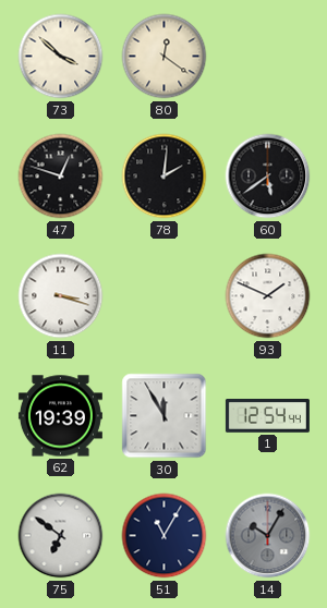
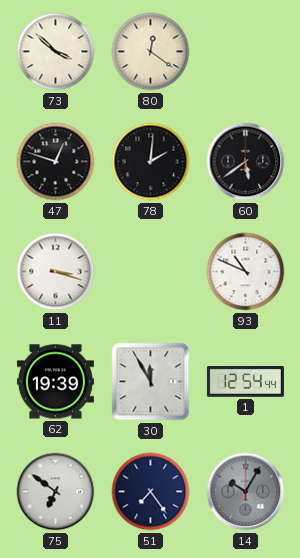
93: 1:49 -> 10:49
51: 11:05 -> 7:24
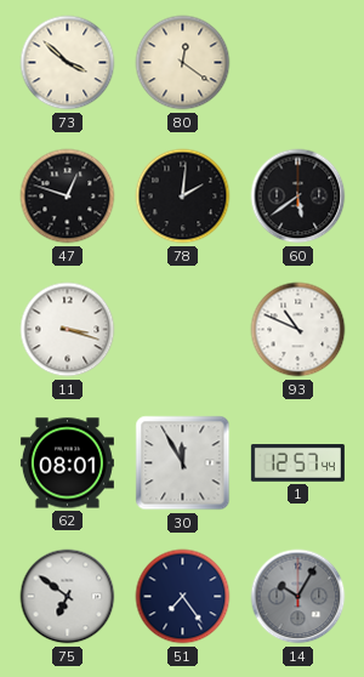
62: 19:39 -> 08:01
1: 12:54 -> 12:57
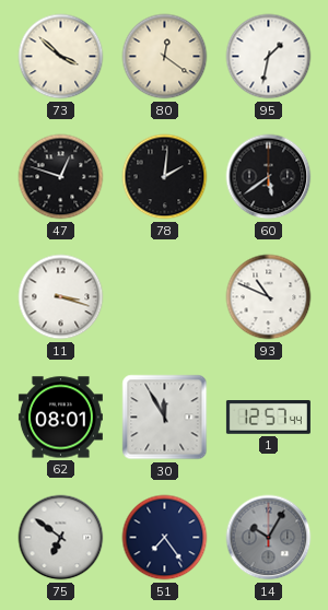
95: none -> 1:32
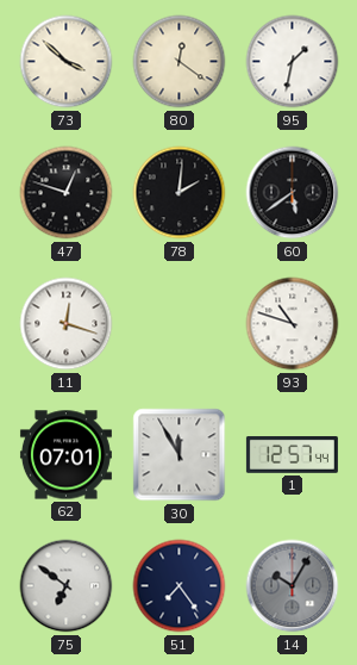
11: 3:18 -> 12:18
93: 10:49 -> 10:48
62: 08:01 -> 07:01
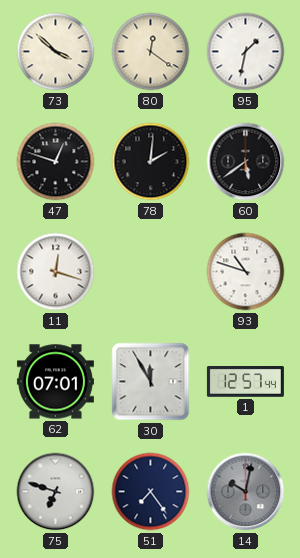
75: 6:51 -> 6:48
14: 10:05 -> 10:02
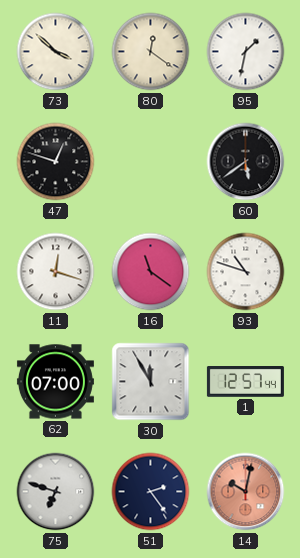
78: 2:01 -> none
16: none -> 11:21
62: 07:01 -> 07:00
51: 7:24 -> 2:24
14 dial: grey -> salmon
